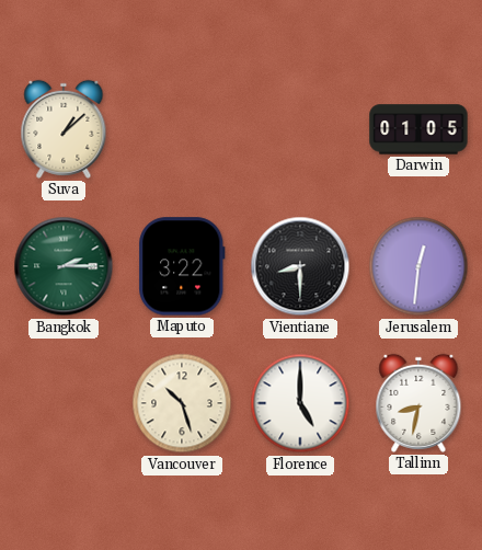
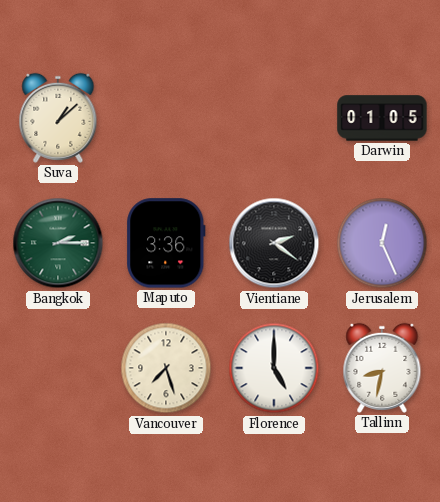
Maputo: 3:22 -> 3:36
Vientiane: 8:30 -> 2:21
Jerusalem: 12:31 -> 12:26
Vancouver: 10:27 -> 7:27
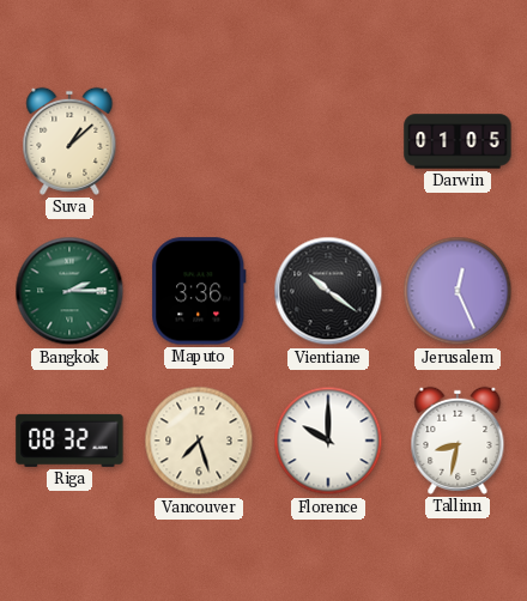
Vientiane: 2:21 -> 10:21
Riga: none -> 08:32
Florence: 5:00 -> 10:00
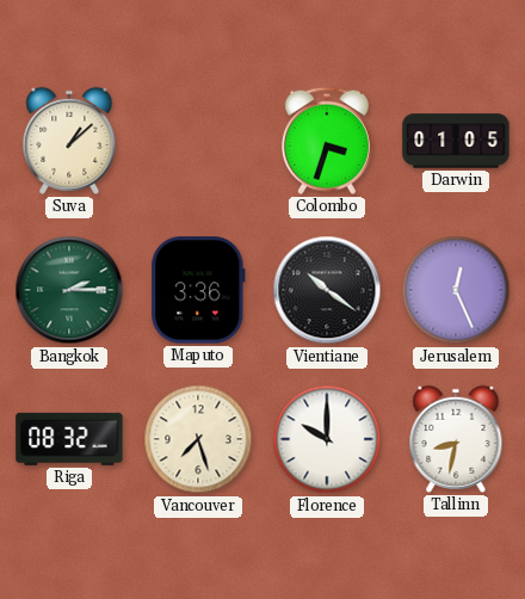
Colombo: none -> 3:33
